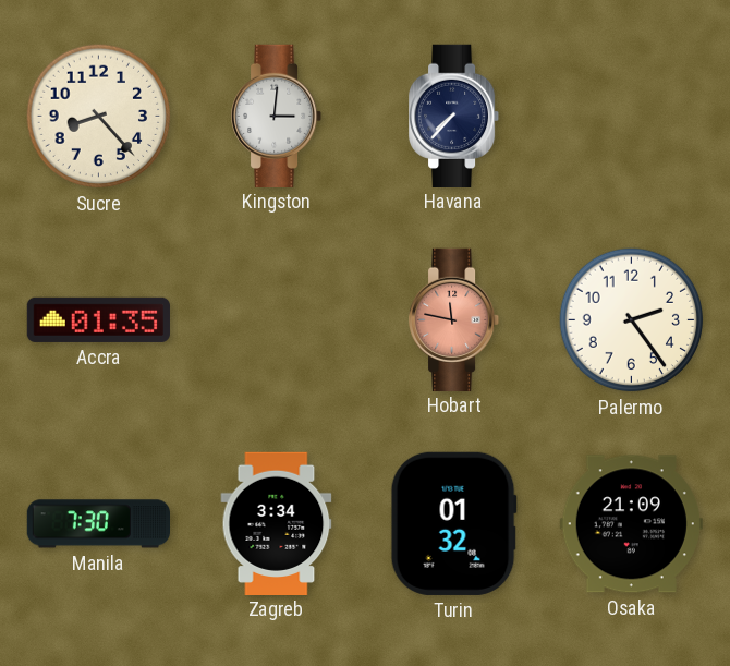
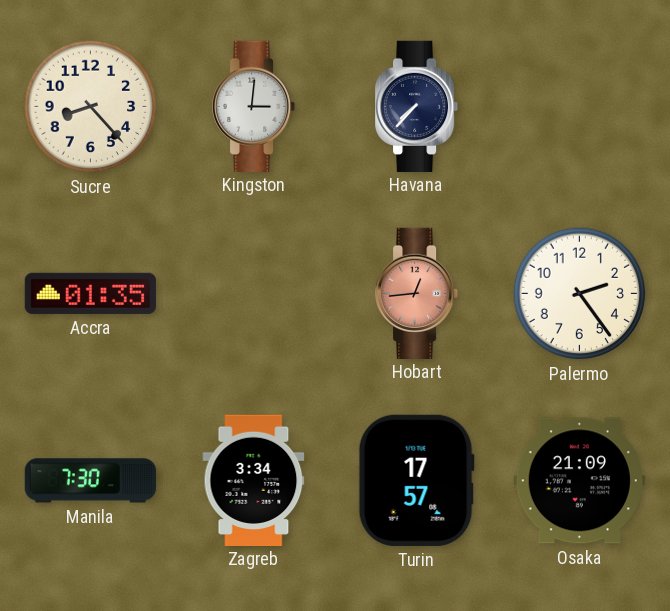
Hobart: 11:47 -> 12:44
Turin: 01:32 -> 17:57
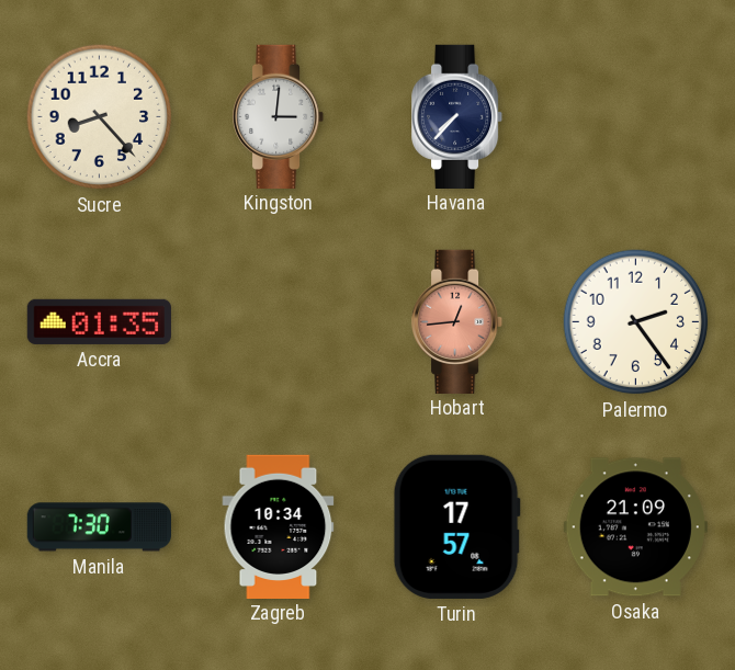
Zagreb: 3:34 -> 10:34
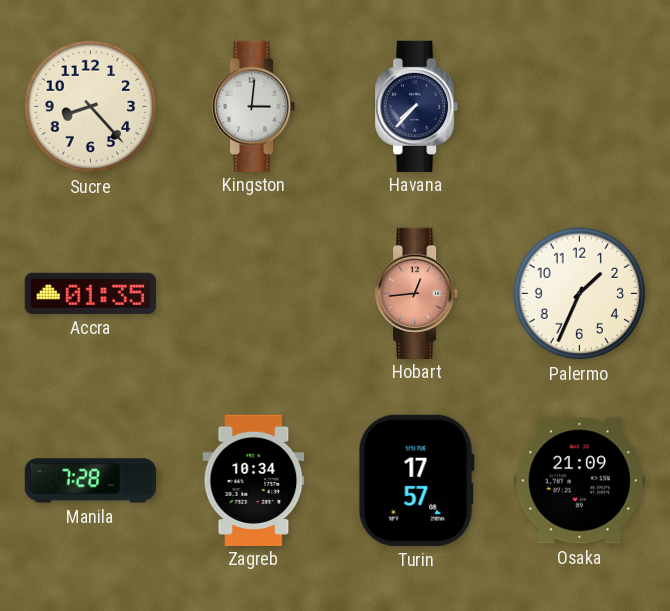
Palermo: 2:24 -> 1:34
Manila: 7:30 -> 7:28
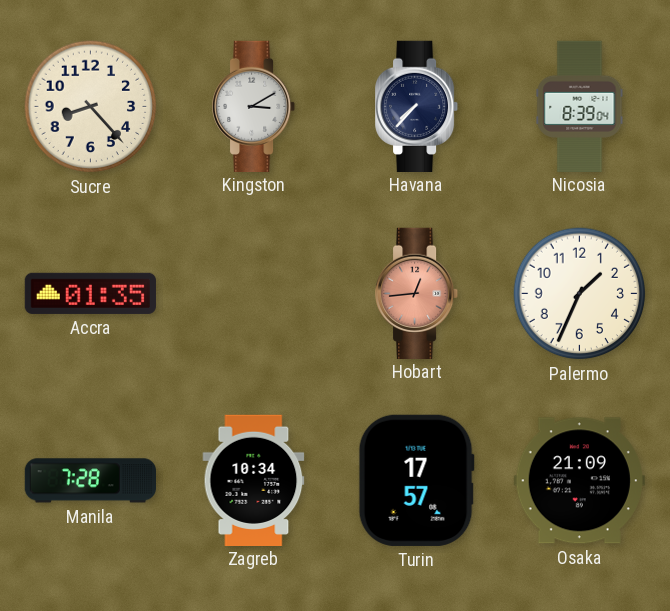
Kingston: 3:01 -> 3:10
Nicosia: none -> 8:39
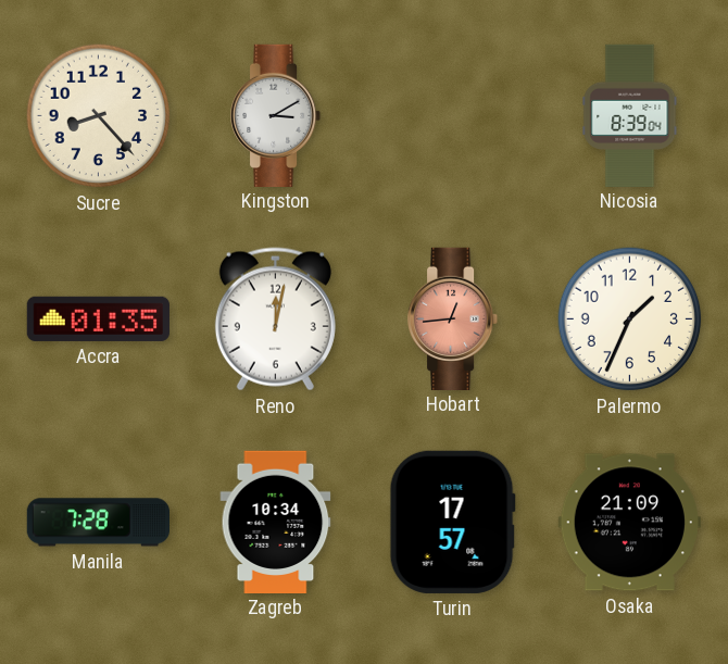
Havana: 7:37 -> none
Reno: none -> 12:02
